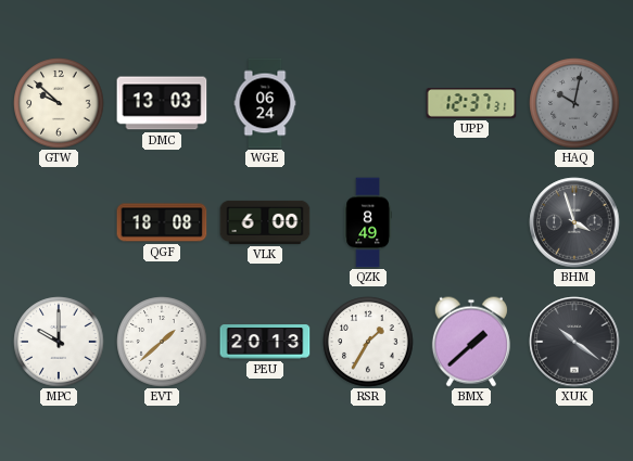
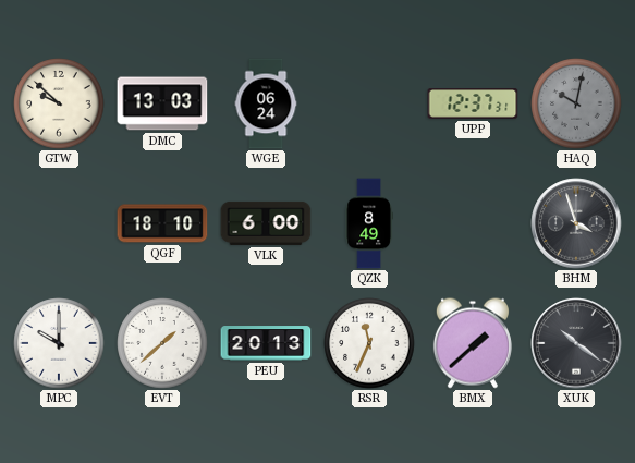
QGF: 18:08 -> 18:10
RSR: 1:35 -> 11:34
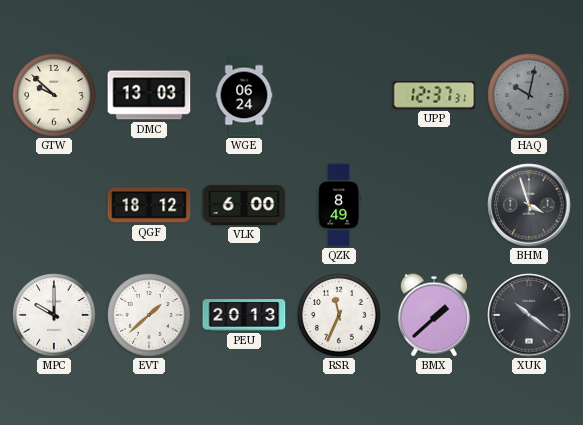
QGF: 18:10 -> 18:12
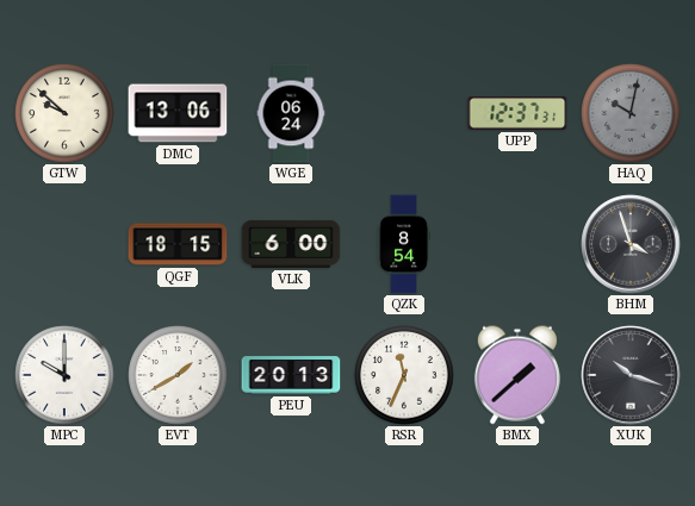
DMC: 13:03 -> 13:06
QGF: 18:12 -> 18:15
QZK: 8:49 -> 8:54
EVT: 1:38 -> 1:40
XUK: 10:21 -> 10:18
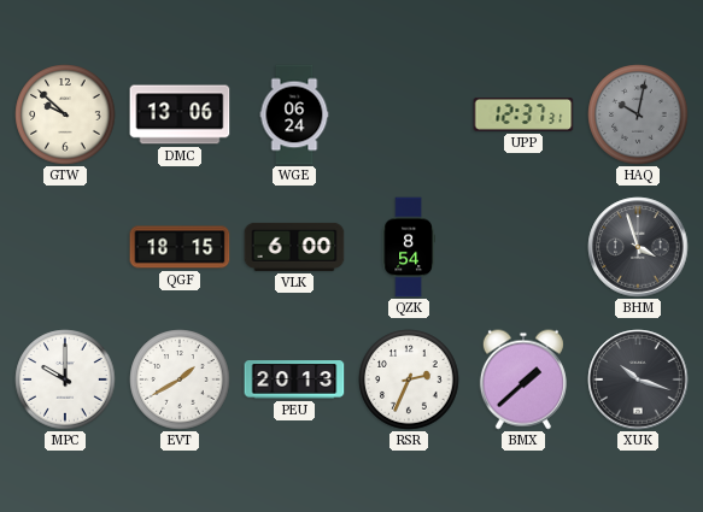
RSR: 11:34 -> 2:34
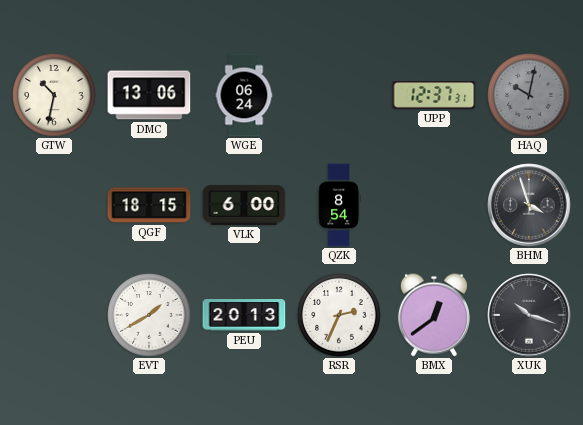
GTW: 9:52 -> 10:32
MPC: 10:00 -> none
BMX: 1:38 -> 12:39
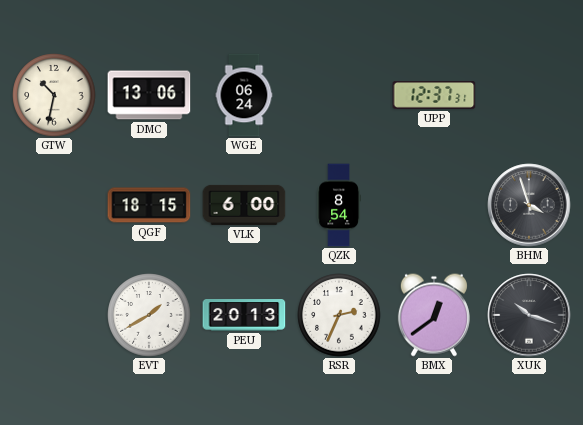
HAQ: 10:02 -> none
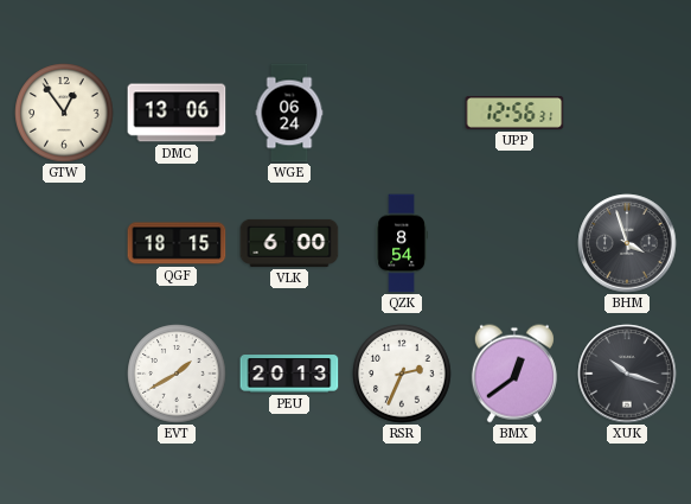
GTW: 10:32 -> 12:54
UPP: 12:37 -> 12:56
